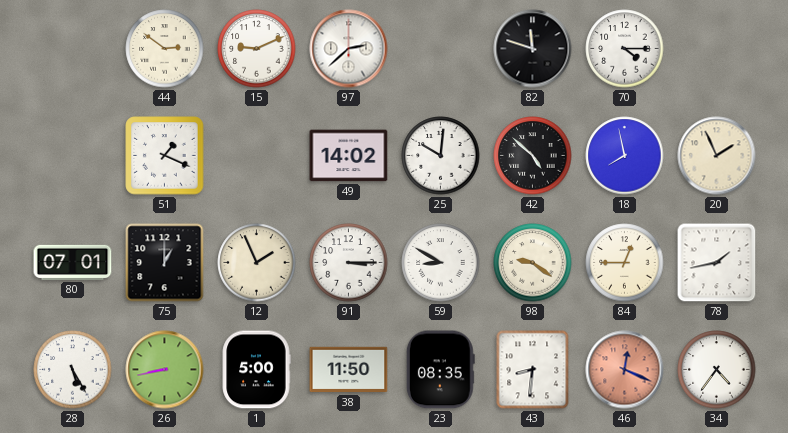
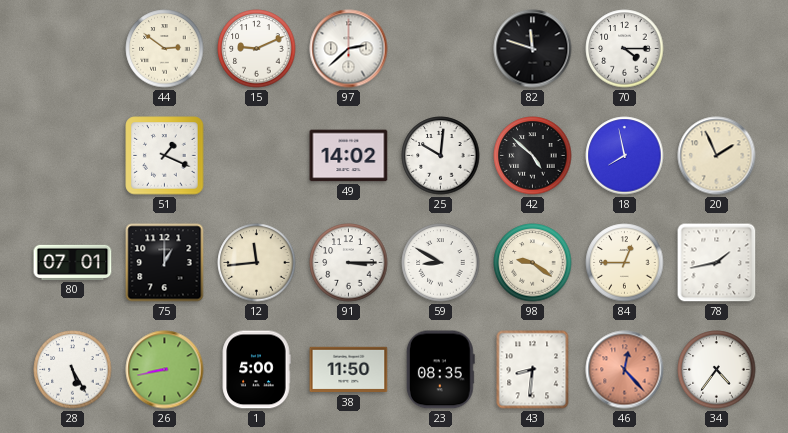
12: 1:56 -> 11:44
46: 12:19 -> 12:23
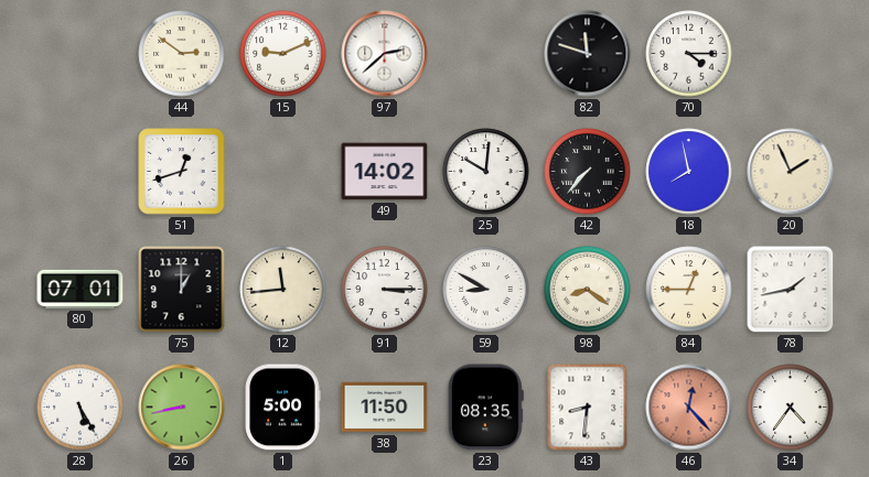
51: 1:19 -> 12:42
42: 4:52 -> 7:37
98: 9:21 -> 8:21
